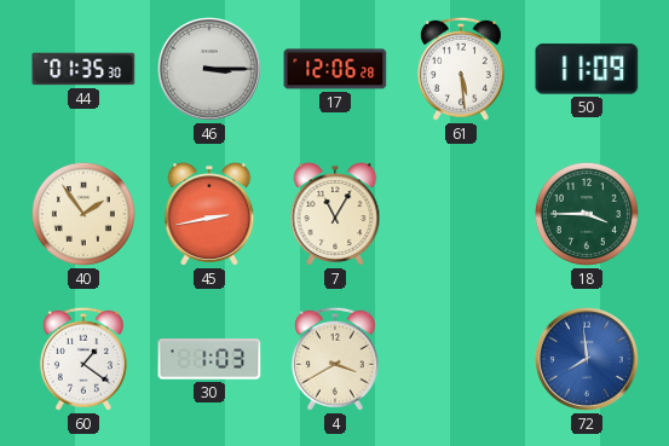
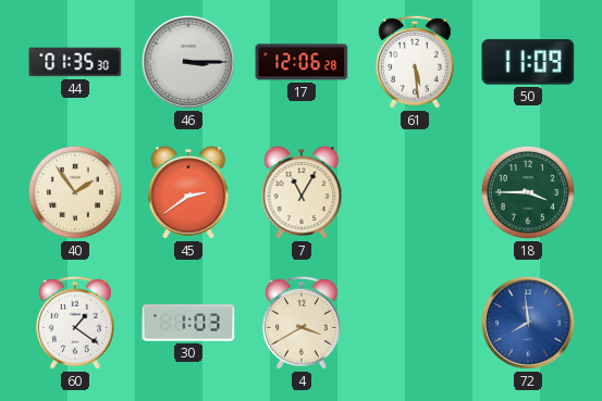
45: 2:43 -> 2:39
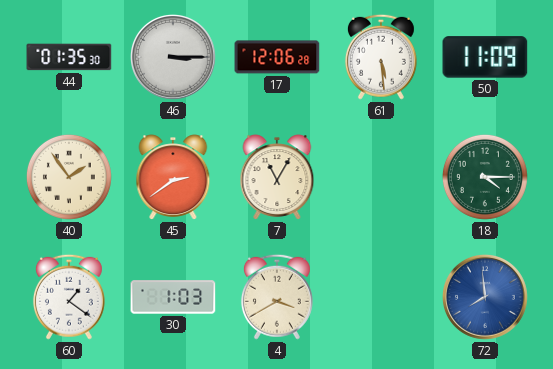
18: 3:45 -> 4:15
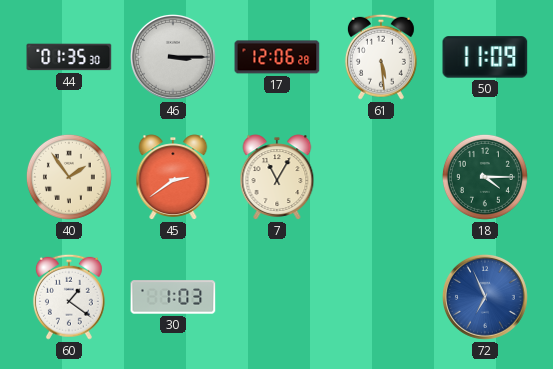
4: 3:40 -> none
72: 7:59 -> 6:56
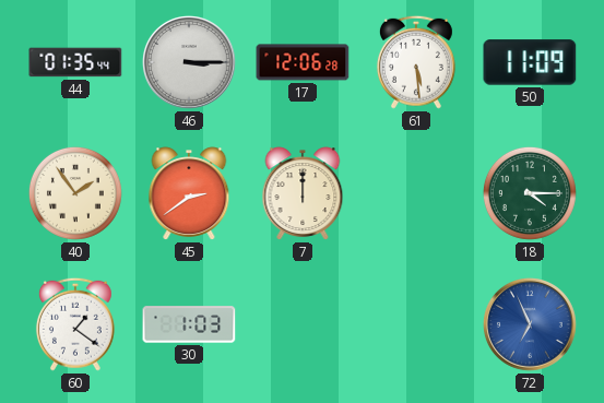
44: 01:35:30 -> 01:35:44
7: 11:05 -> 12:00
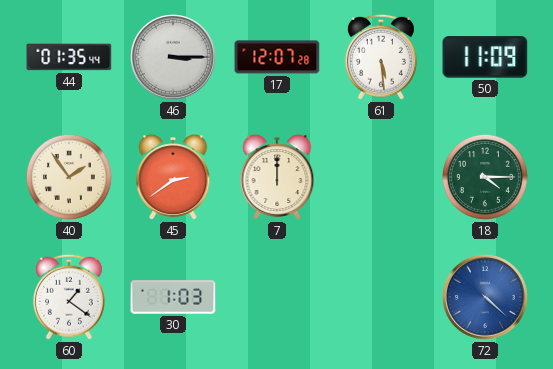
17: 12:06 -> 12:07
72: 6:56 -> 4:22
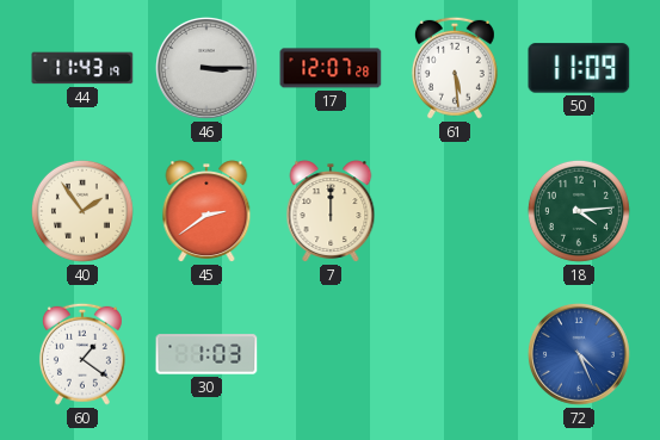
44: 01:35 -> 11:43
18: 4:15 -> 4:14
72: 4:22 -> 4:26
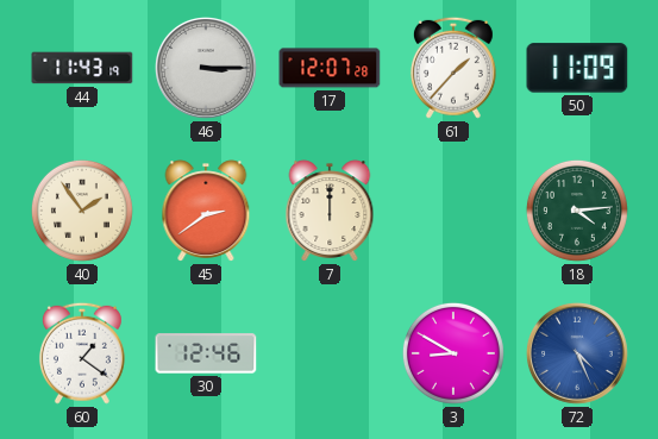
61: 5:29 -> 1:37
30: 1:03 -> 12:46
3: none -> 8:50
